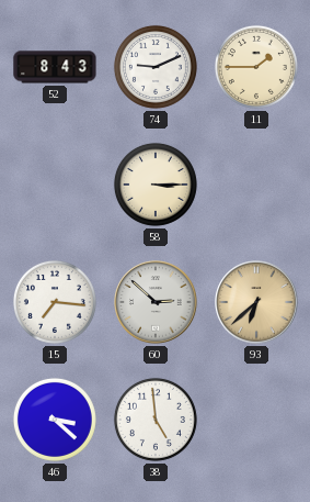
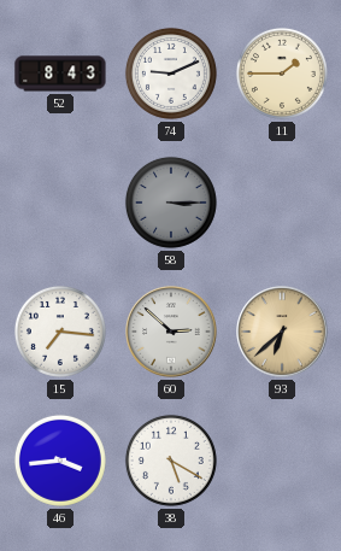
58 dial: cream -> grey
46: 3:22 -> 3:44
38: 4:59 -> 5:20
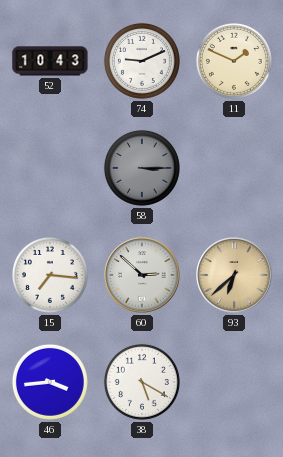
52: 8:43 -> 10:43
11: 1:45 -> 1:49
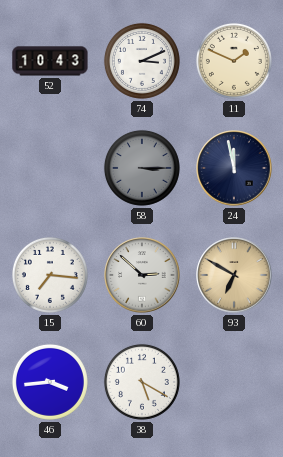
74: 9:11 -> 3:11
24: none -> 11:58
93: 6:38 -> 6:50
